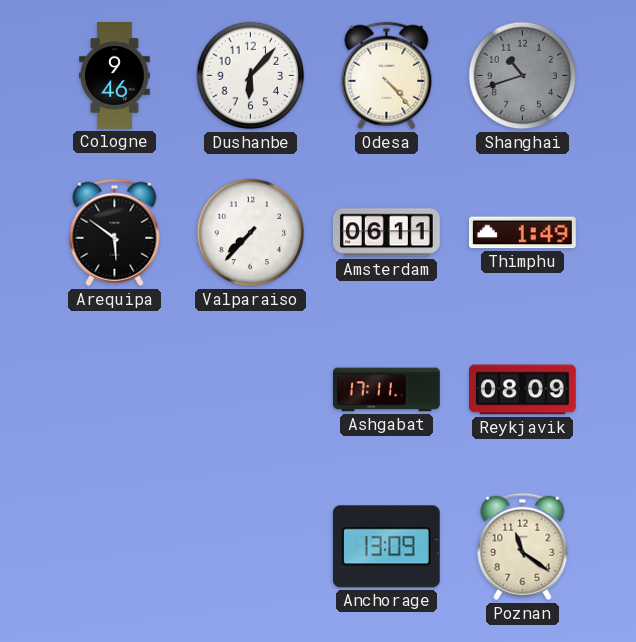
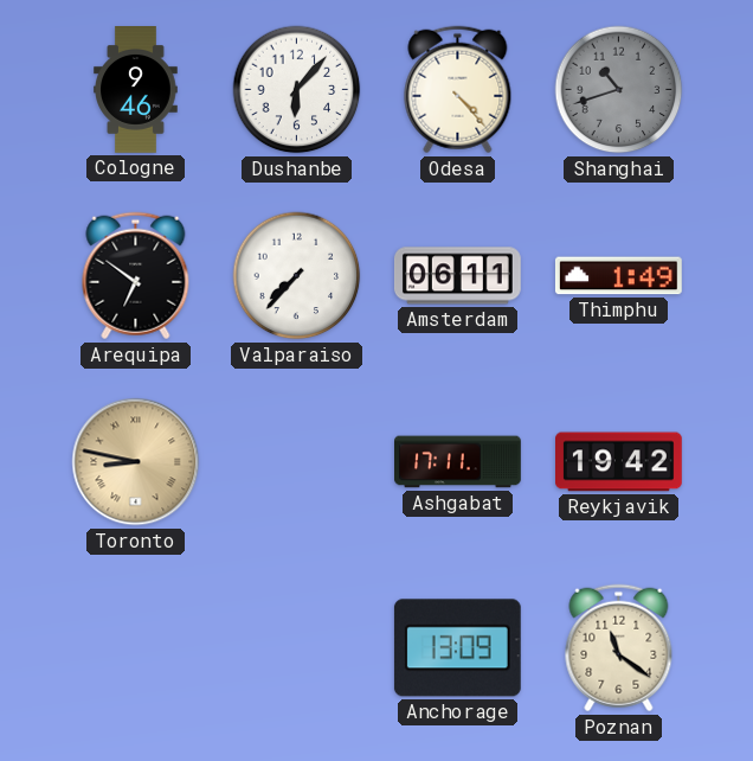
Arequipa: 5:51 -> 6:51
Toronto: none -> 8:47
Reykjavik: 08:09 -> 19:42
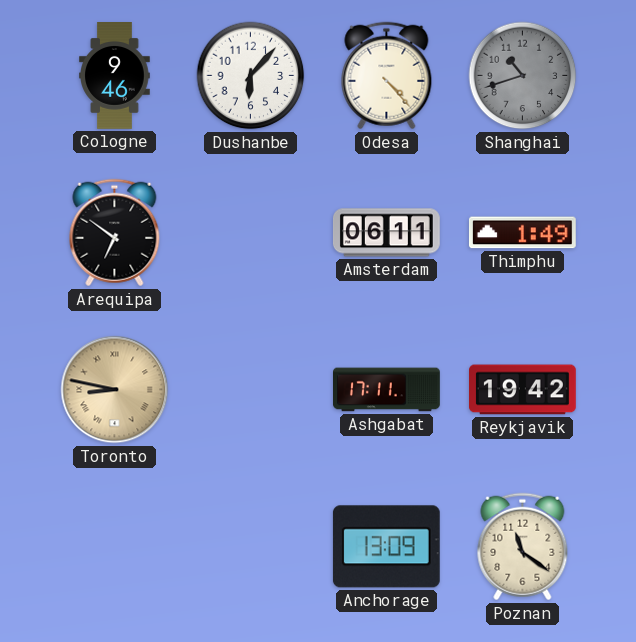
Valparaiso: 7:37 -> none
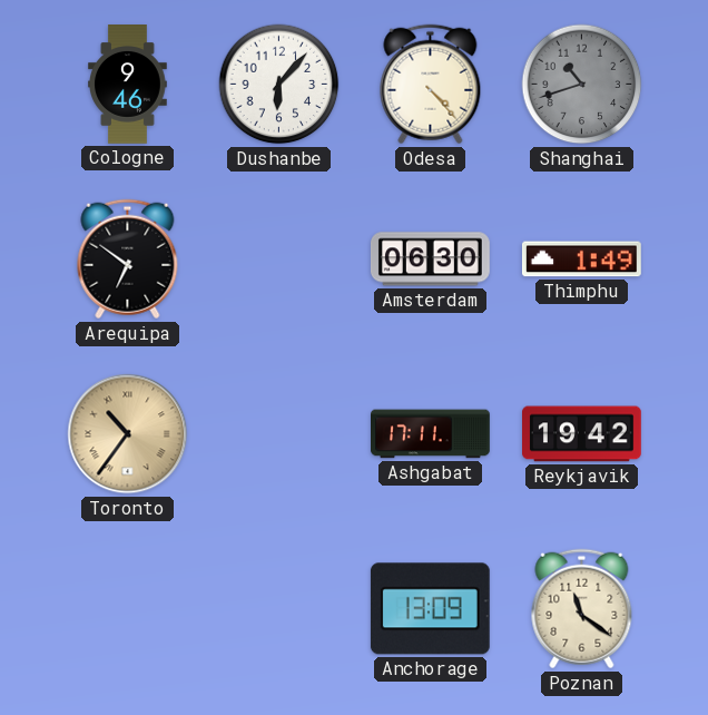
Amsterdam: 06:11 -> 06:30
Toronto: 8:47 -> 10:36
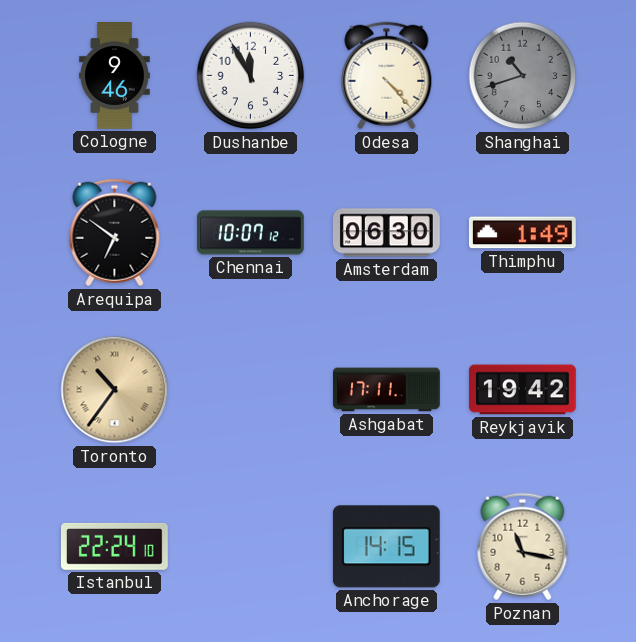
Dushanbe: 6:07 -> 11:55
Chennai: none -> 10:07
Istanbul: none -> 22:24
Anchorage: 13:09 -> 14:15
Poznan: 11:21 -> 11:17
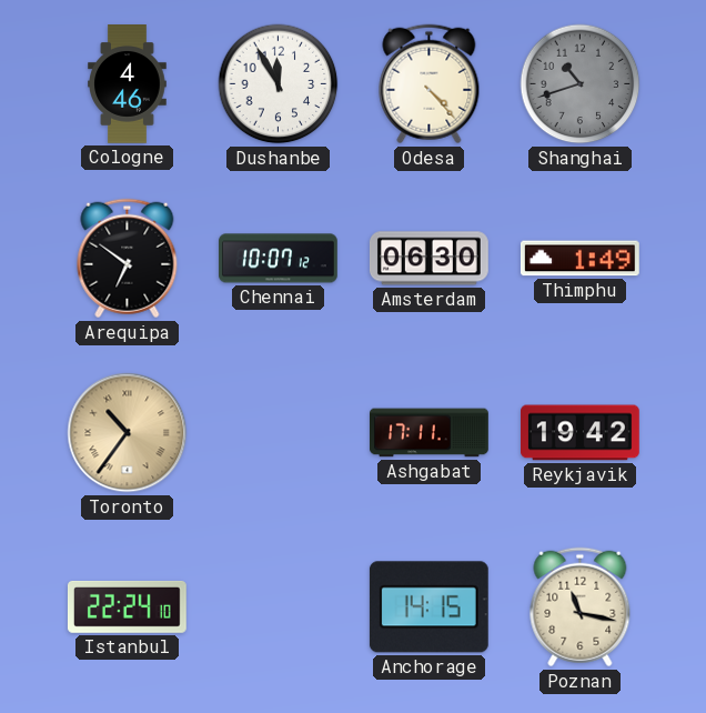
Cologne: 9:46 -> 4:46
